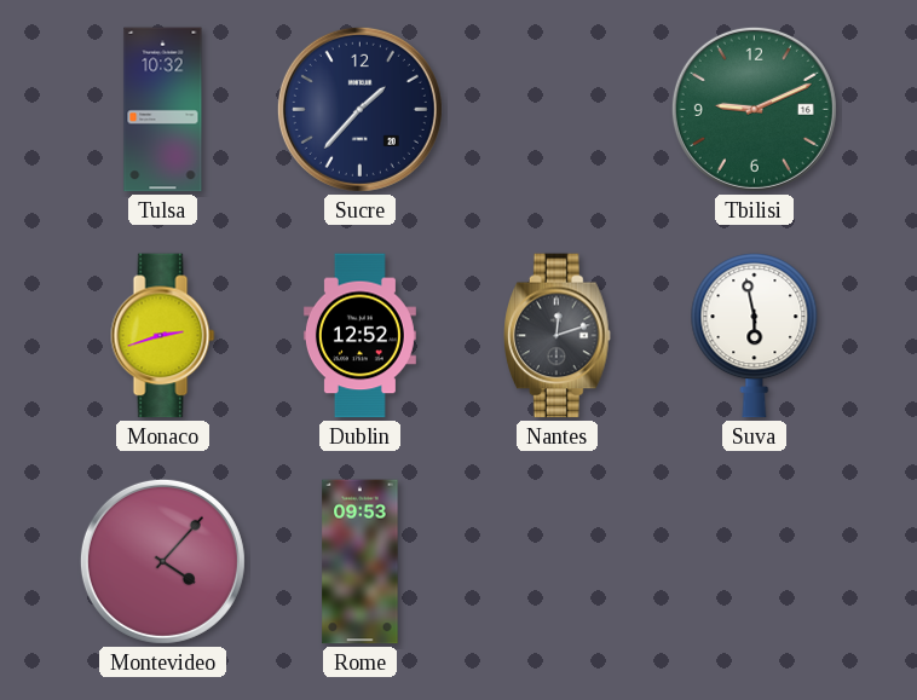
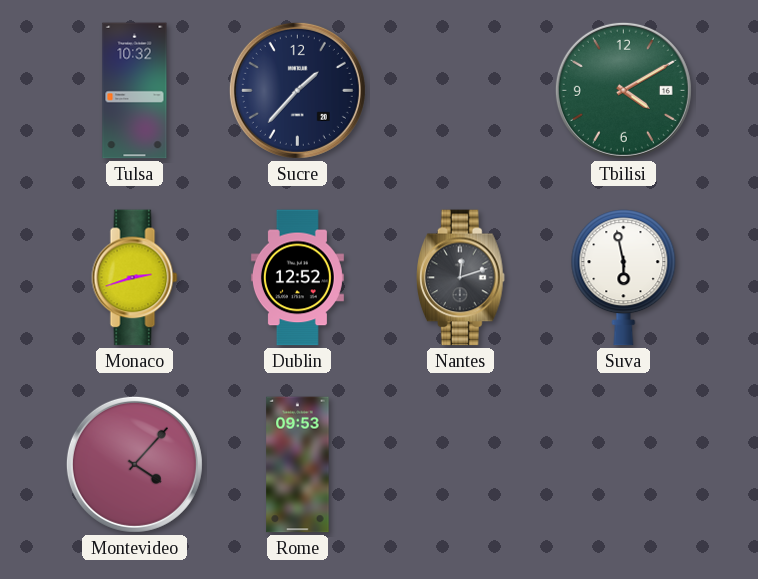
Tbilisi: 9:11 -> 4:10
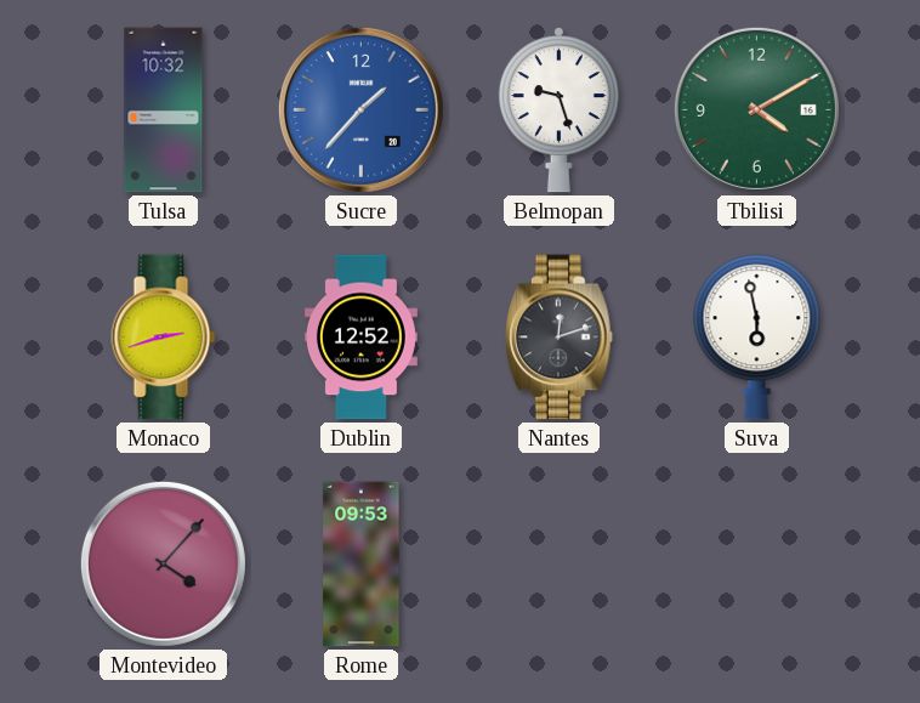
Sucre dial: navy -> blue
Belmopan: none -> 9:27
